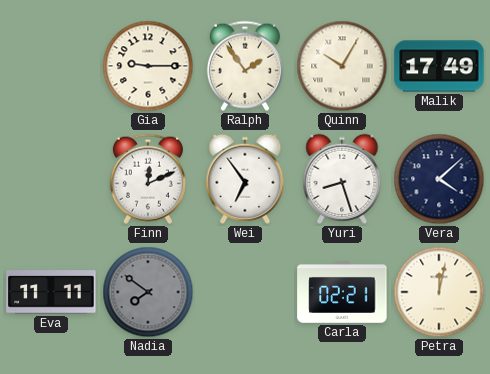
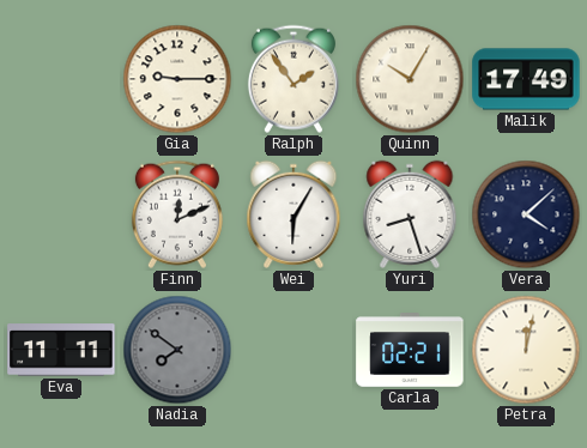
Wei: 6:54 -> 6:05
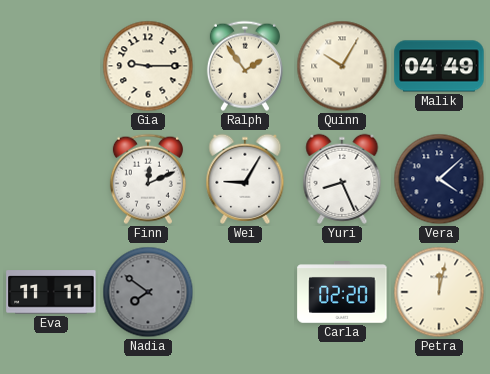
Malik: 17:49 -> 04:49
Wei: 6:05 -> 9:05
Yuri: 8:27 -> 8:26
Carla: 02:21 -> 02:20
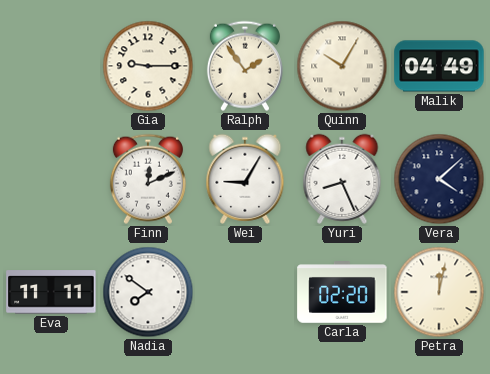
Nadia dial: grey -> white
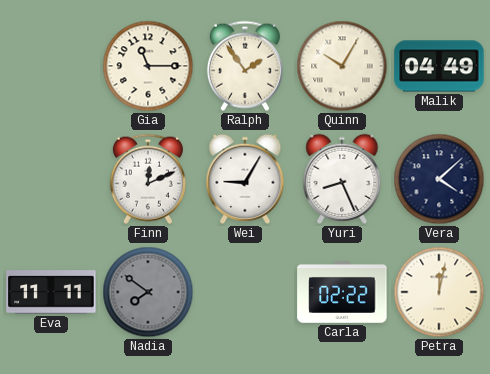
Gia: 9:15 -> 11:15
Nadia dial: white -> grey
Carla: 02:20 -> 02:22
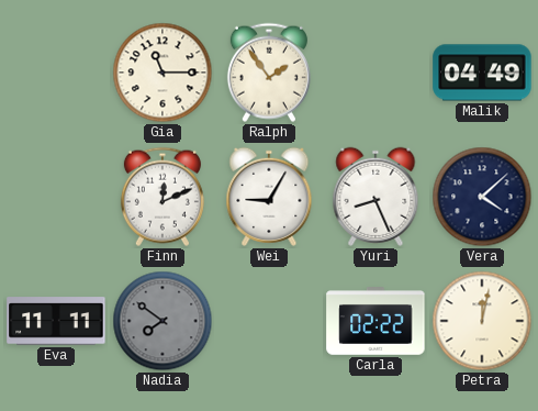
Quinn: 10:05 -> none
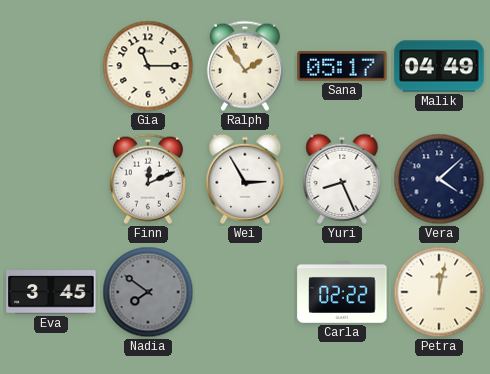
Sana: none -> 05:17
Wei: 9:05 -> 2:55
Eva: 11:11 -> 3:45
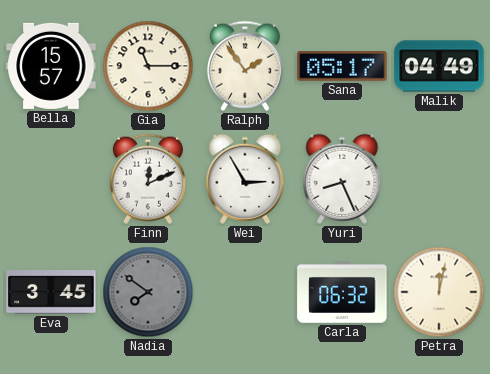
Bella: none -> 15:57
Vera: 4:08 -> none
Carla: 02:22 -> 06:32
